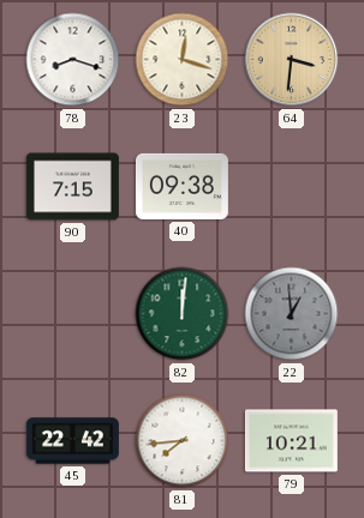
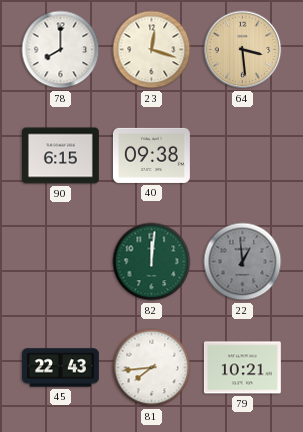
78: 8:18 -> 8:00
64: 3:31 -> 3:29
90: 7:15 -> 6:15
45: 22:42 -> 22:43
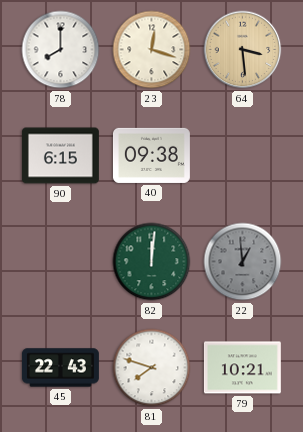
81: 7:44 -> 7:48
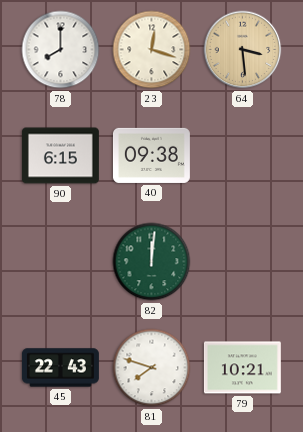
22: 12:59 -> none
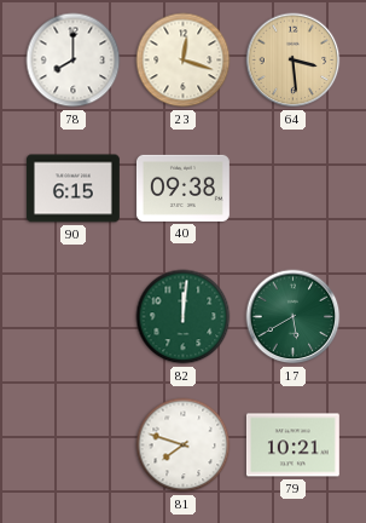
17: none -> 5:40
45: 22:43 -> none
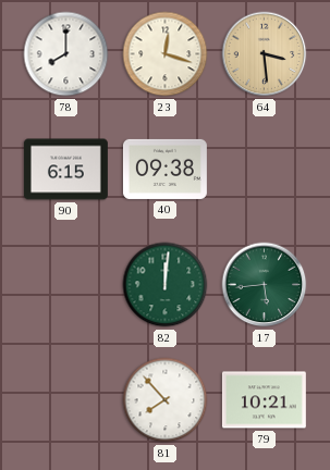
17: 5:40 -> 5:44
81: 7:48 -> 7:53
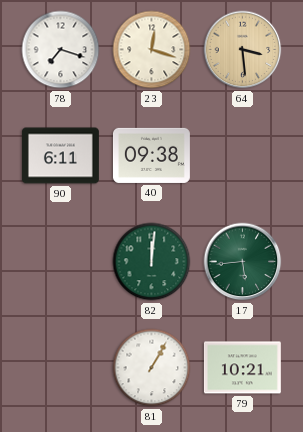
78: 8:00 -> 7:18
90: 6:15 -> 6:11
81: 7:53 -> 1:05
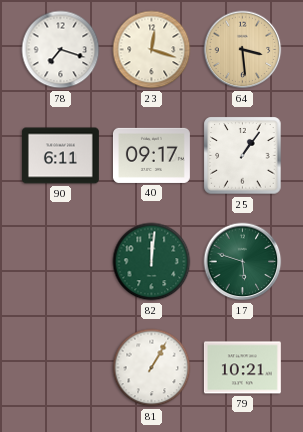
40: 09:38 -> 09:17
25: none -> 1:06
17: 5:44 -> 5:48
